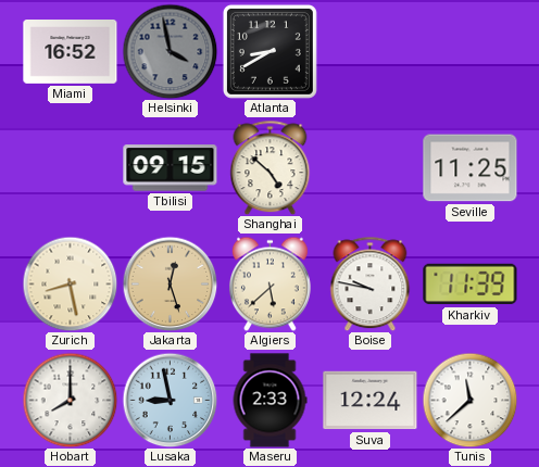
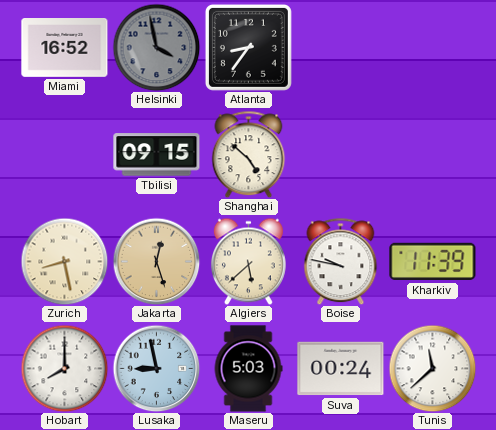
Atlanta: 8:40 -> 8:36
Seville: 11:25 -> none
Maseru: 2:33 -> 5:03
Suva: 12:24 -> 00:24
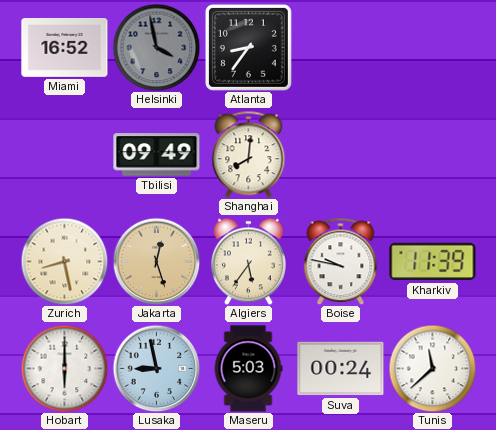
Tbilisi: 09:15 -> 09:49
Shanghai: 4:52 -> 8:01
Algiers: 5:38 -> 5:36
Hobart: 8:00 -> 6:00
